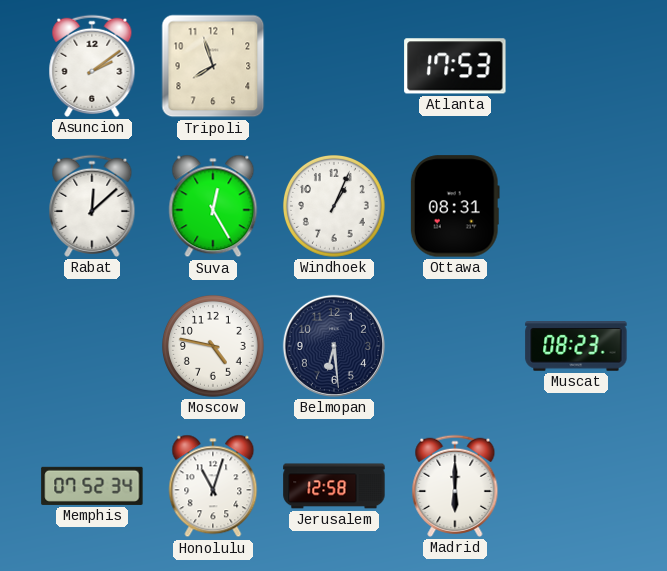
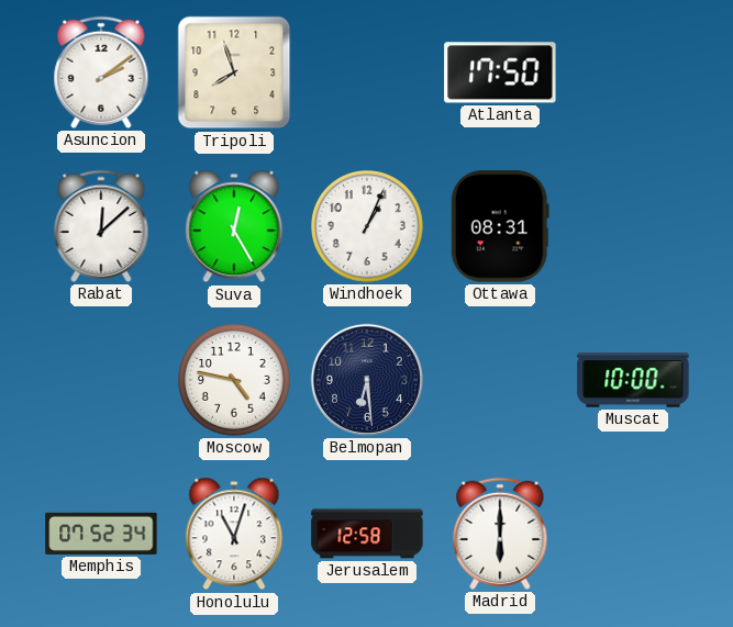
Atlanta: 17:53 -> 17:50
Muscat: 08:23 -> 10:00
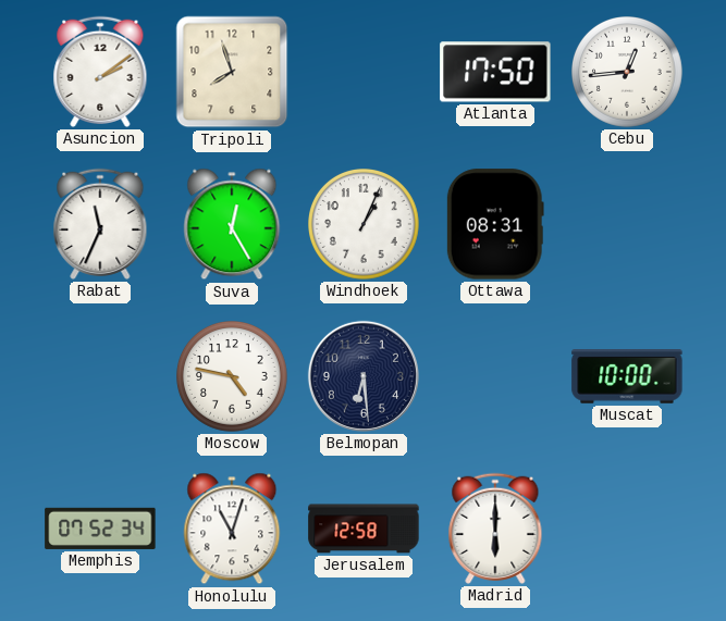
Cebu: none -> 12:44
Rabat: 12:08 -> 11:34
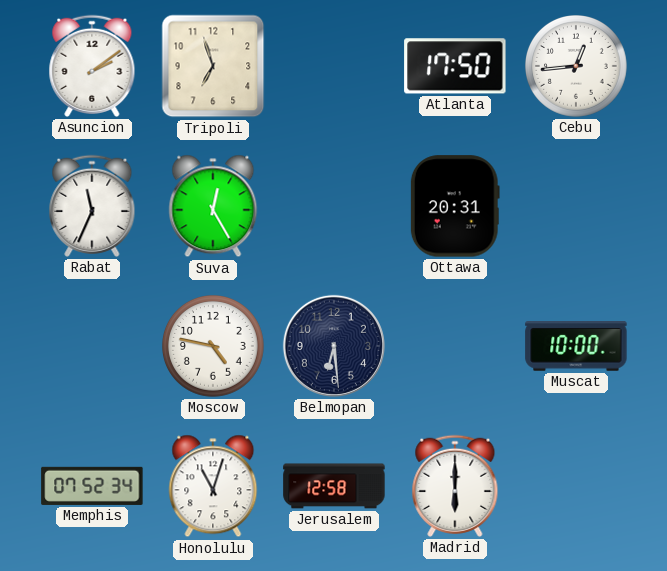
Tripoli: 7:57 -> 6:57
Windhoek: 1:04 -> none
Ottawa: 08:31 -> 20:31
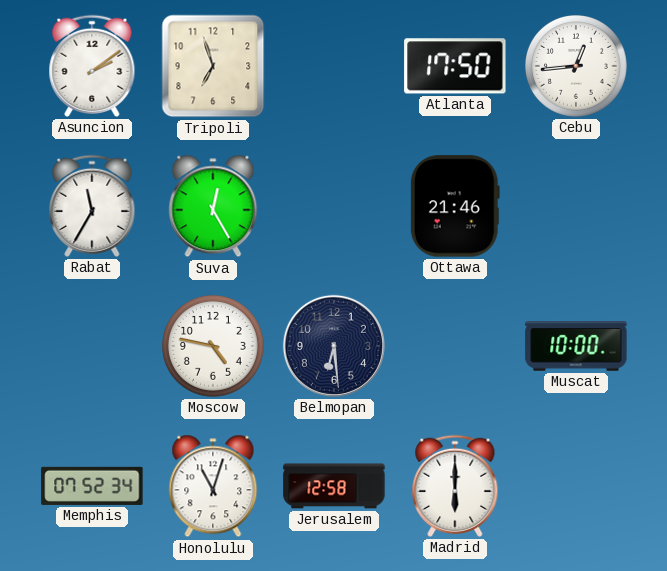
Rabat: 11:34 -> 11:35
Ottawa: 20:31 -> 21:46
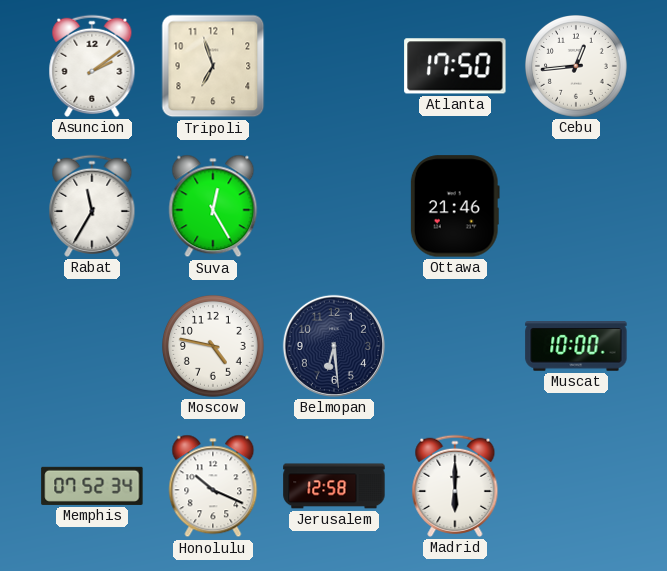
Honolulu: 11:03 -> 10:19
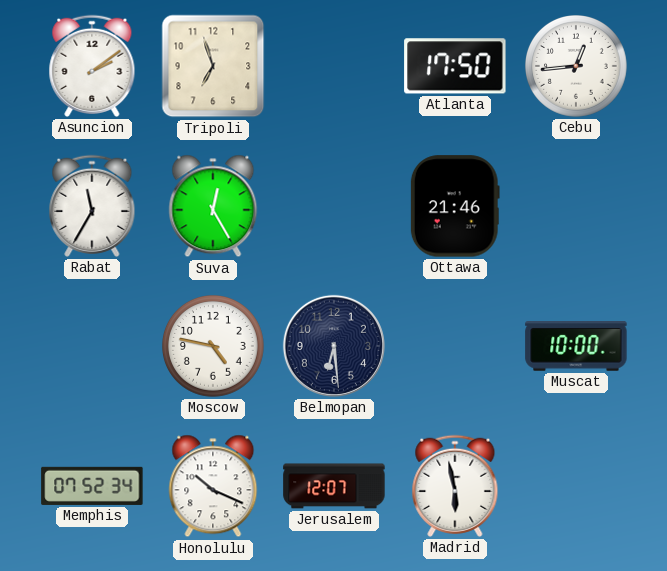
Jerusalem: 12:58 -> 12:07
Madrid: 6:00 -> 5:58
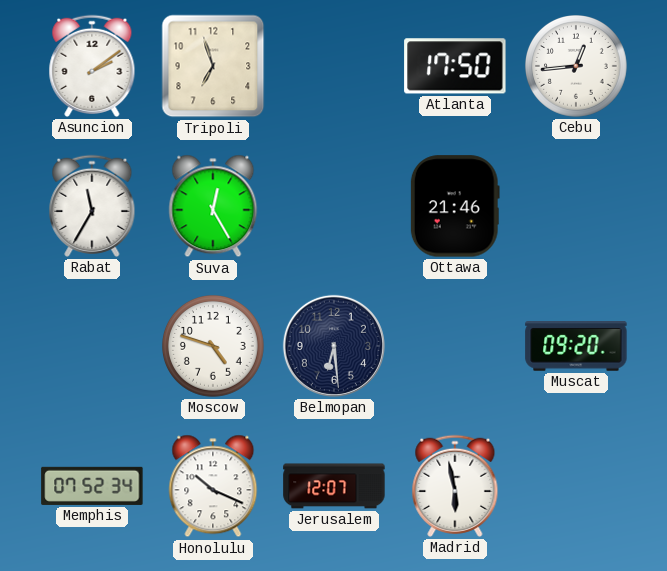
Moscow: 4:47 -> 4:48
Muscat: 10:00 -> 09:20
